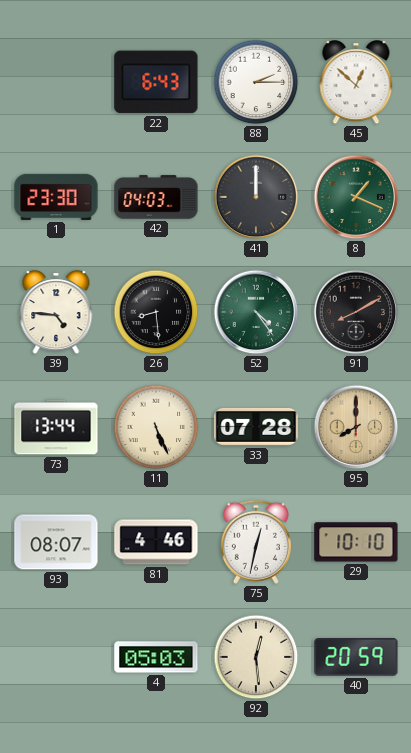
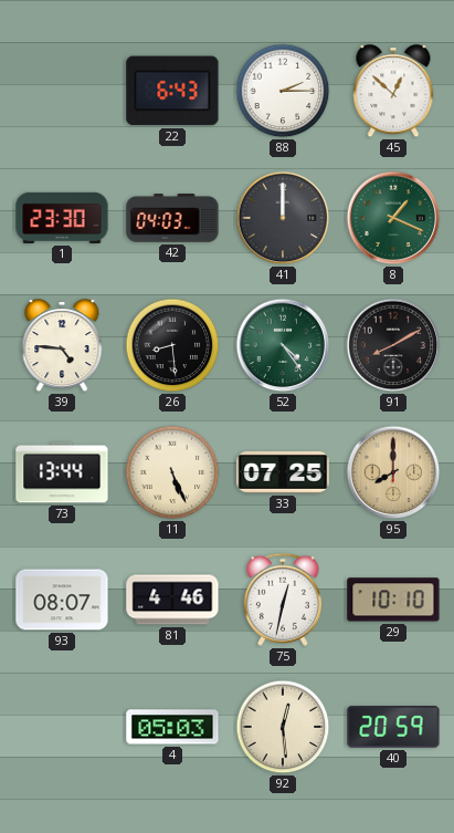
33: 07:28 -> 07:25
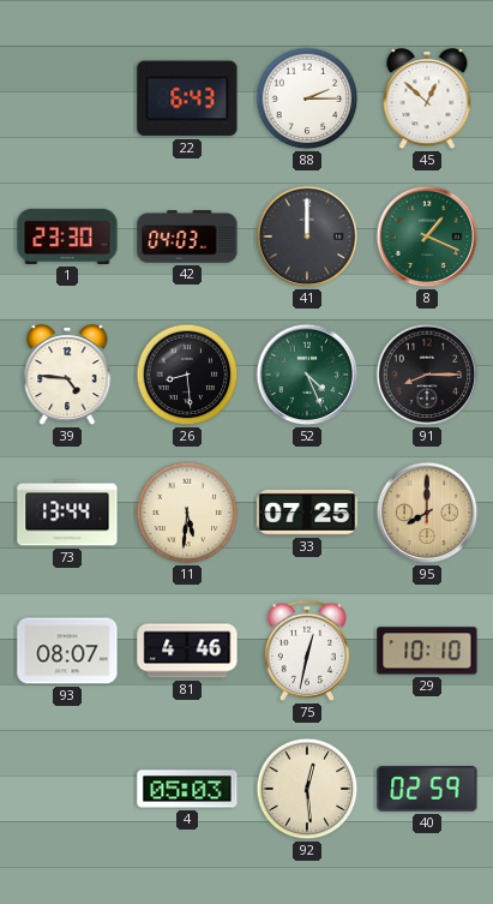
52: 4:24 -> 4:26
91: 8:10 -> 8:15
11: 5:26 -> 5:31
40: 20:59 -> 02:59
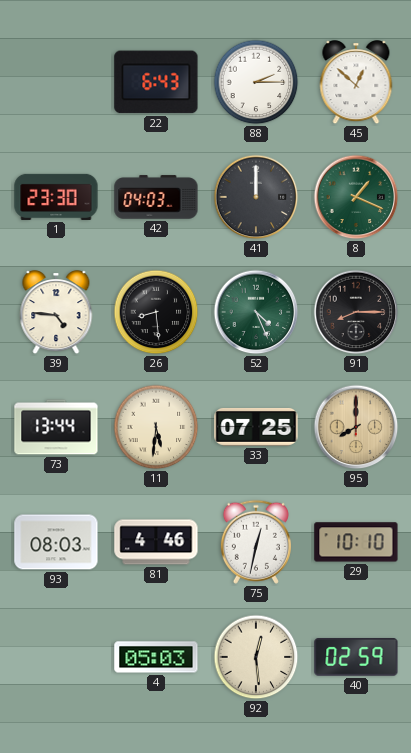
93: 08:07 -> 08:03
